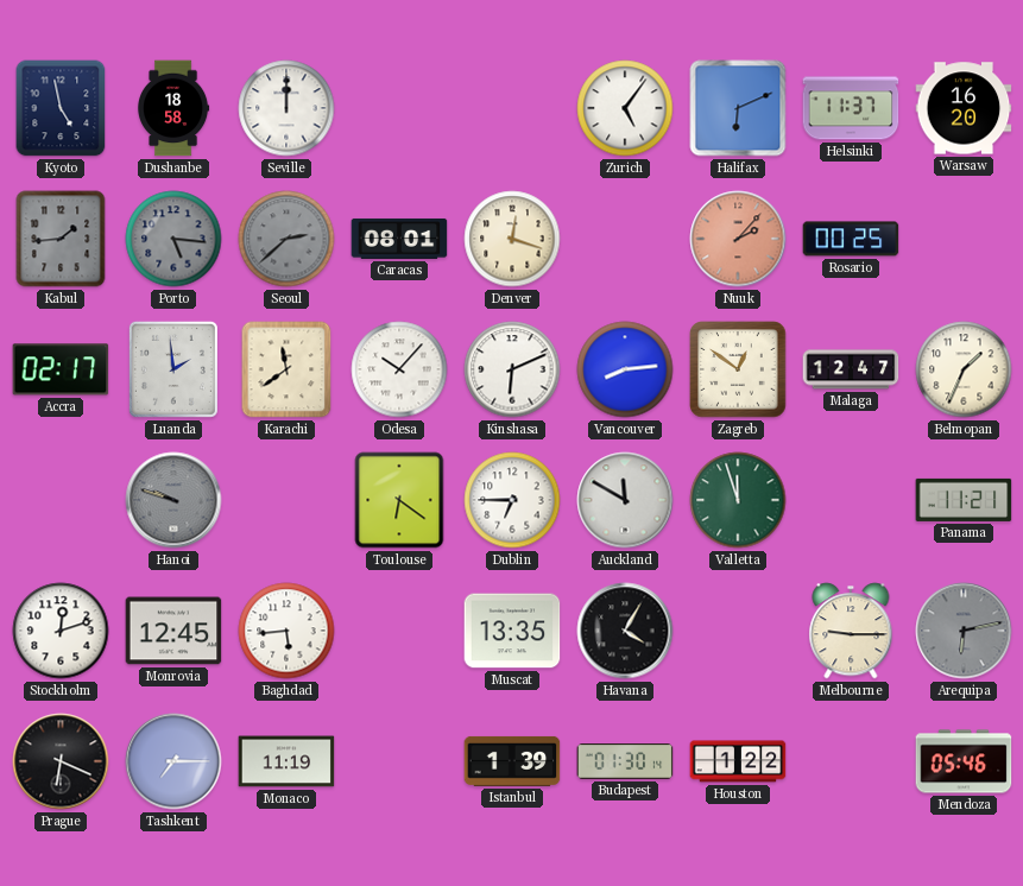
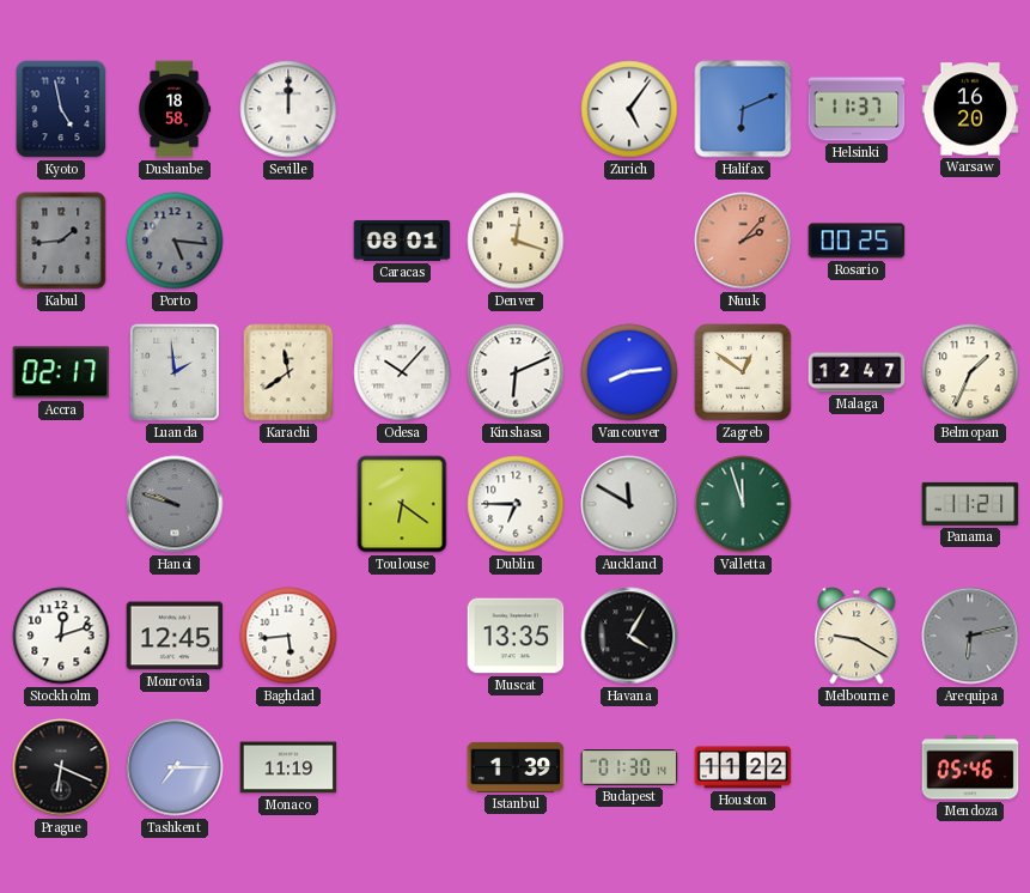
Seoul: 2:38 -> none
Melbourne: 9:15 -> 9:20
Houston: 1:22 -> 11:22
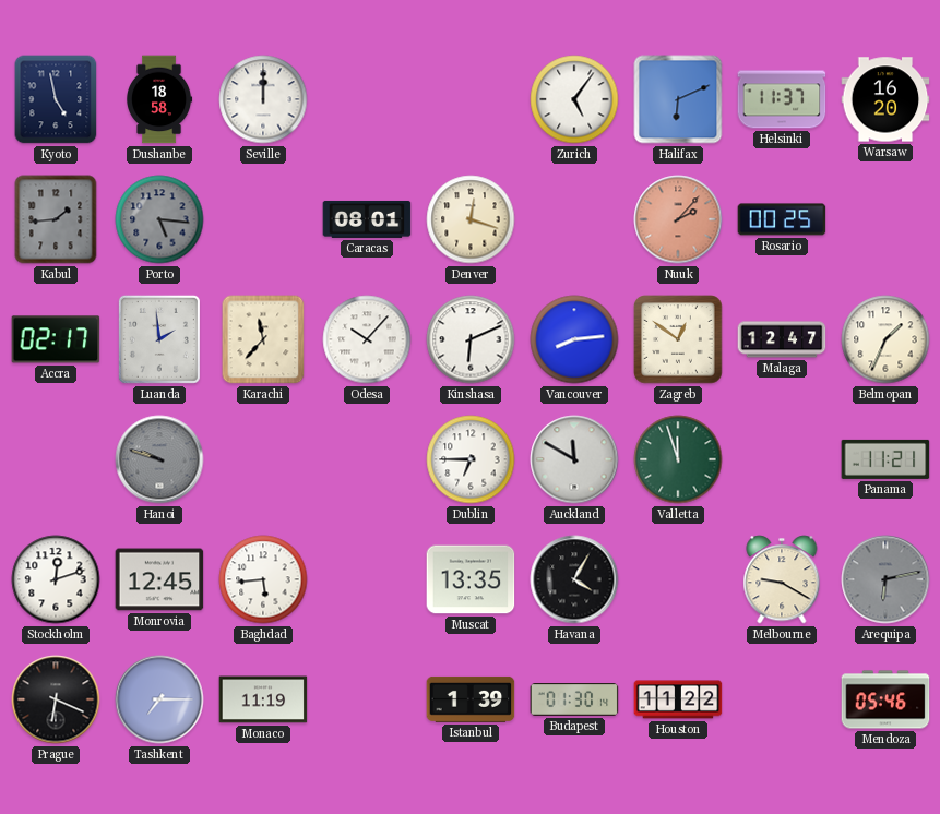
Karachi: 11:39 -> 11:37
Toulouse: 6:21 -> none
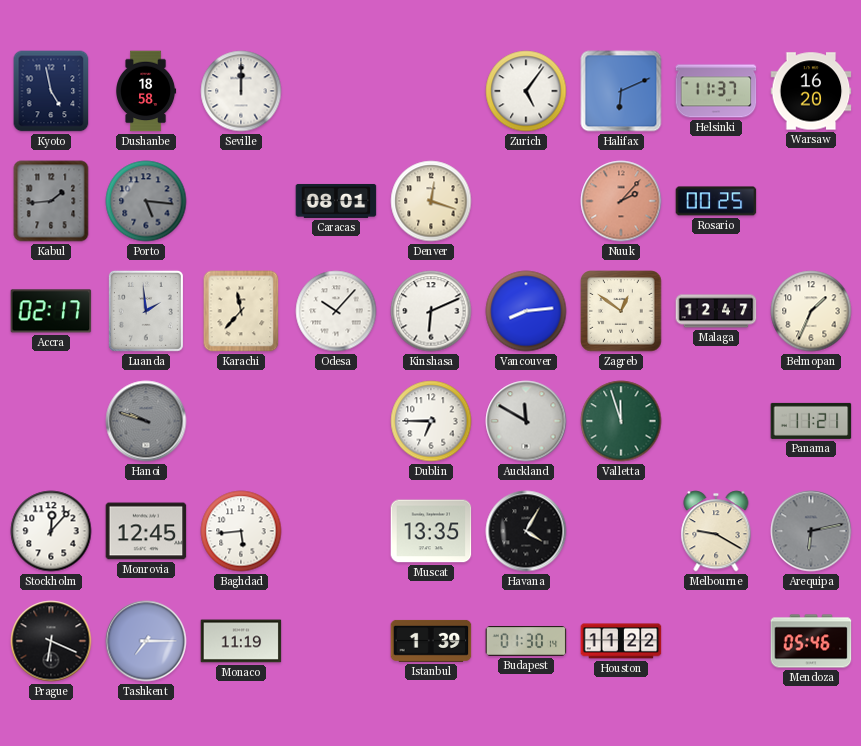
Stockholm: 12:12 -> 12:07
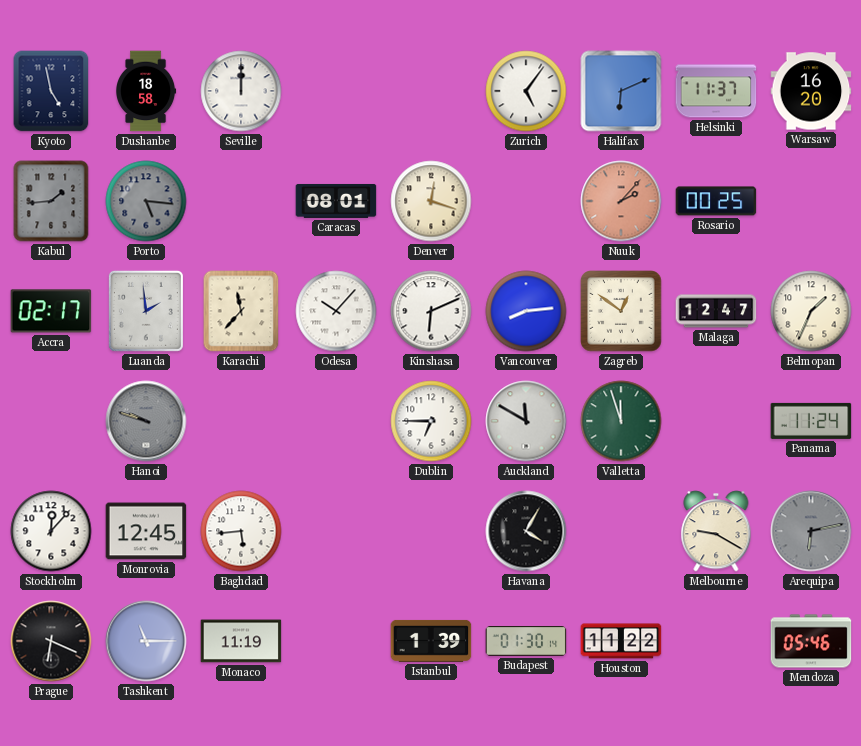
Panama: 11:21 -> 11:24
Muscat: 13:35 -> none
Tashkent: 7:15 -> 11:15
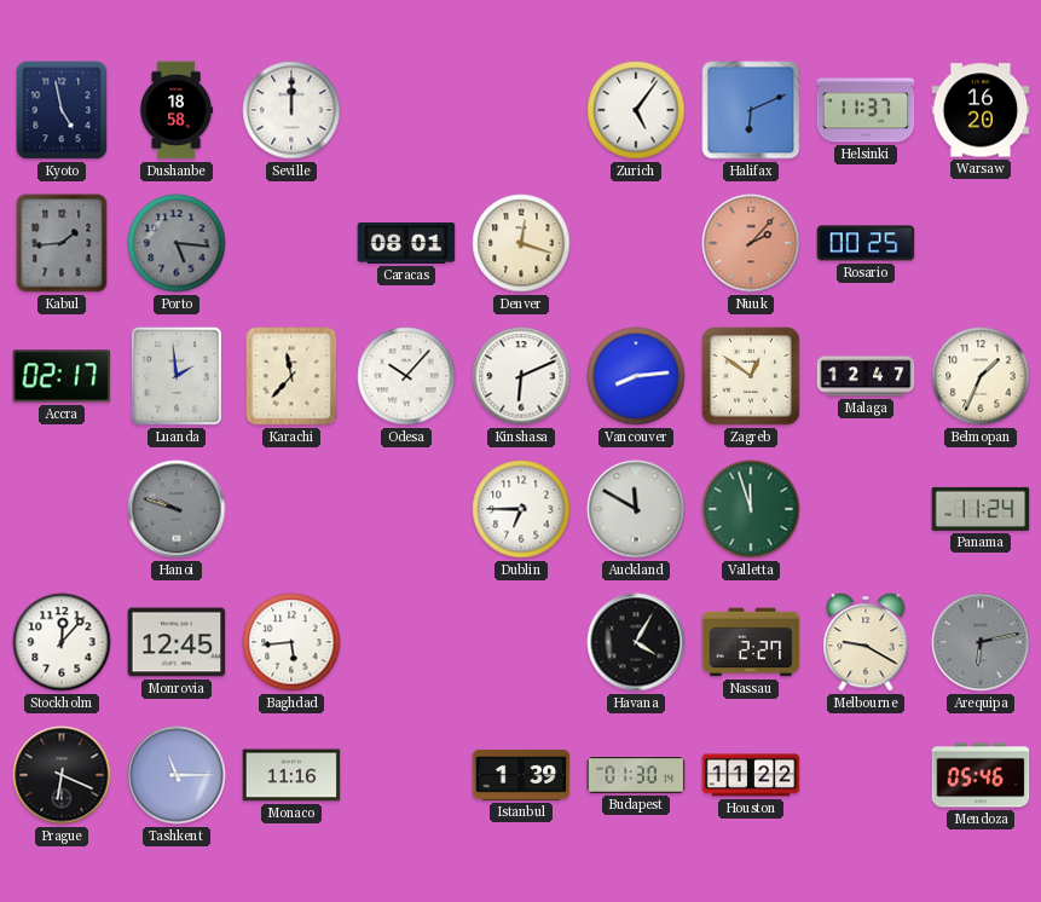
Nassau: none -> 2:27
Monaco: 11:19 -> 11:16
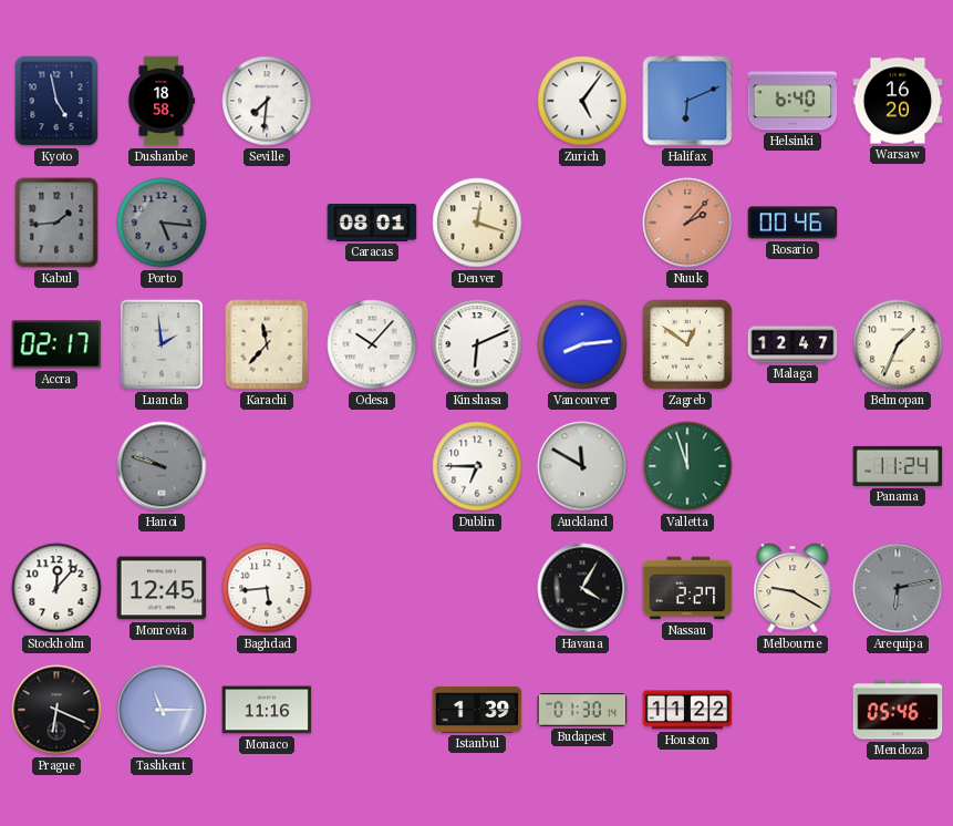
Seville: 12:00 -> 7:31
Helsinki: 11:37 -> 6:40
Rosario: 00:25 -> 00:46
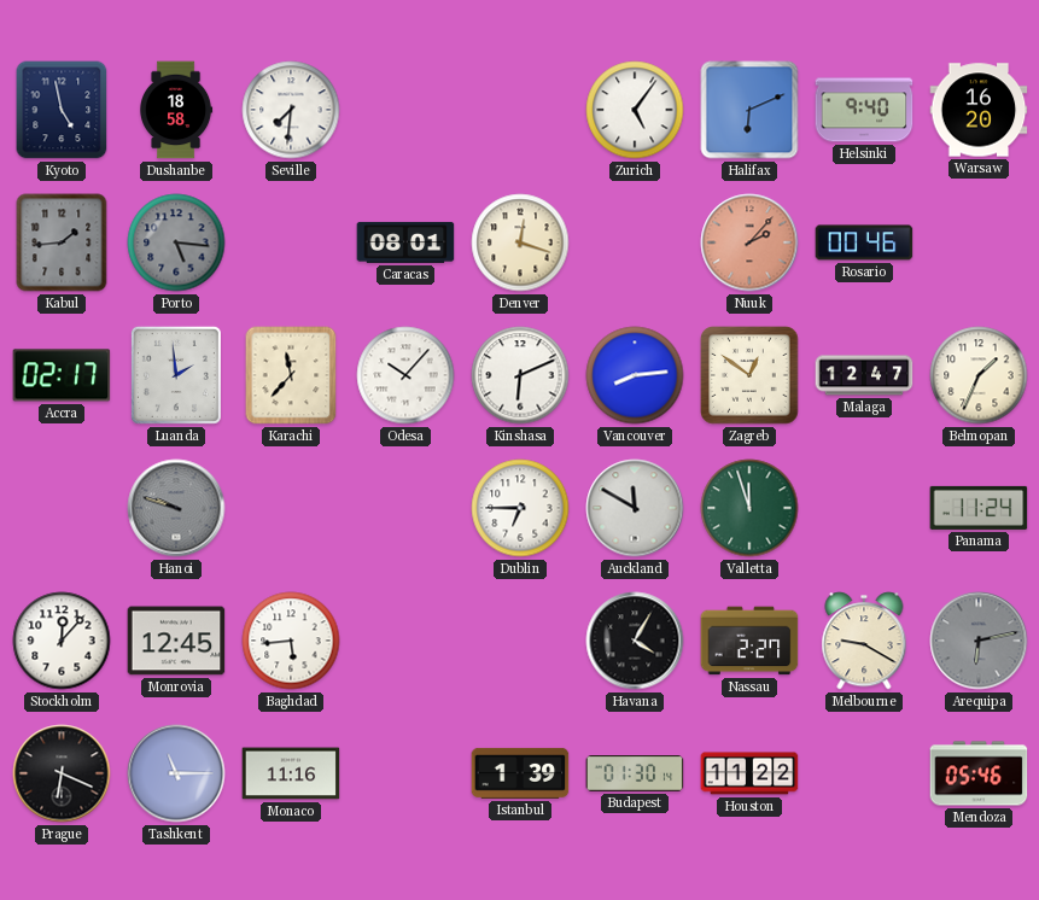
Helsinki: 6:40 -> 9:40
